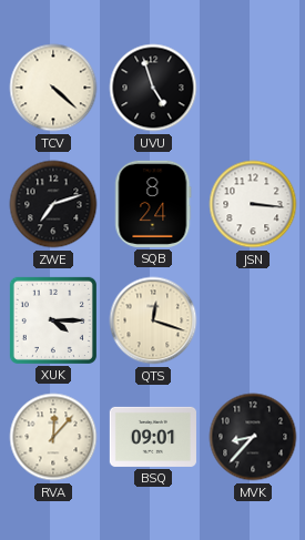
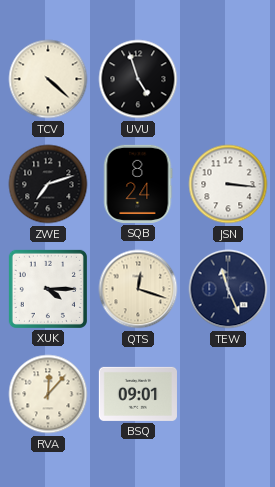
TEW: none -> 11:26
MVK: 8:37 -> none
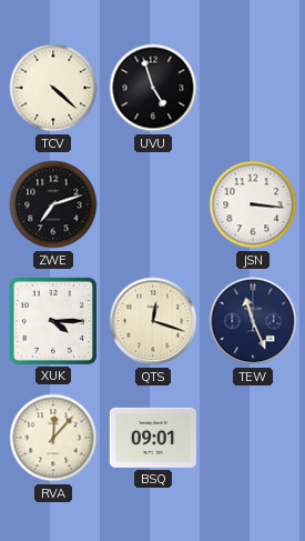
SQB: 8:24 -> none
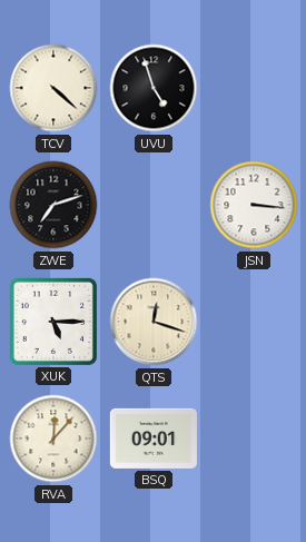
XUK: 4:15 -> 5:15
TEW: 11:26 -> none
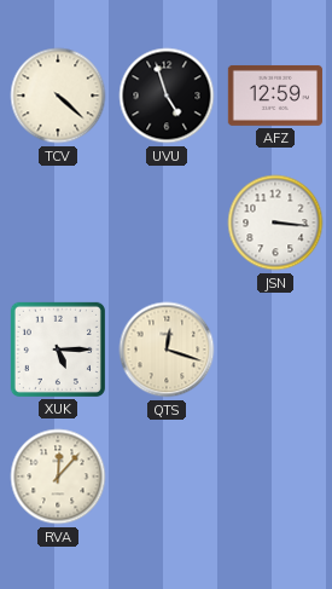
AFZ: none -> 12:59
ZWE: 7:12 -> none
BSQ: 09:01 -> none
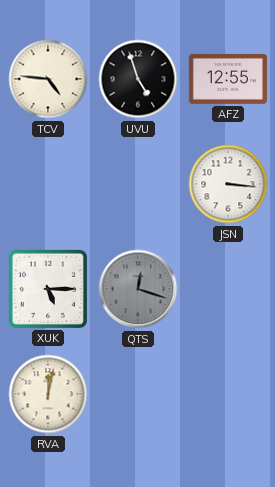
TCV: 4:22 -> 4:46
AFZ: 12:59 -> 12:55
QTS dial: cream -> grey
RVA: 12:07 -> 12:02
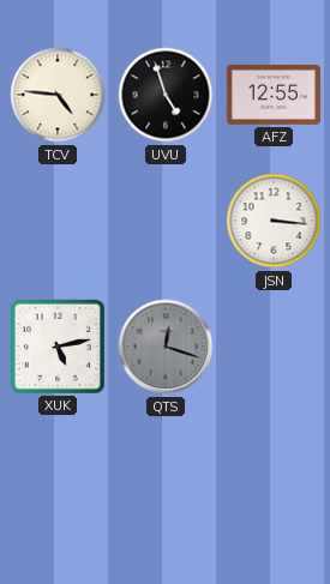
XUK: 5:15 -> 5:13
RVA: 12:02 -> none
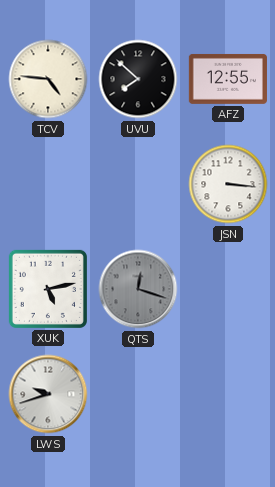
UVU: 4:57 -> 7:52
LWS: none -> 9:42
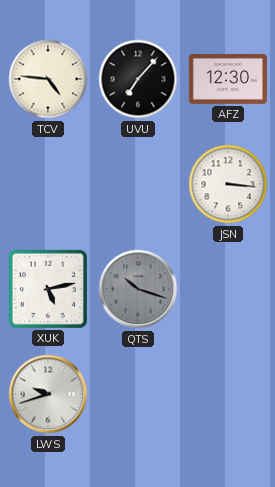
UVU: 7:52 -> 7:07
AFZ: 12:55 -> 12:30
QTS: 12:18 -> 10:18
